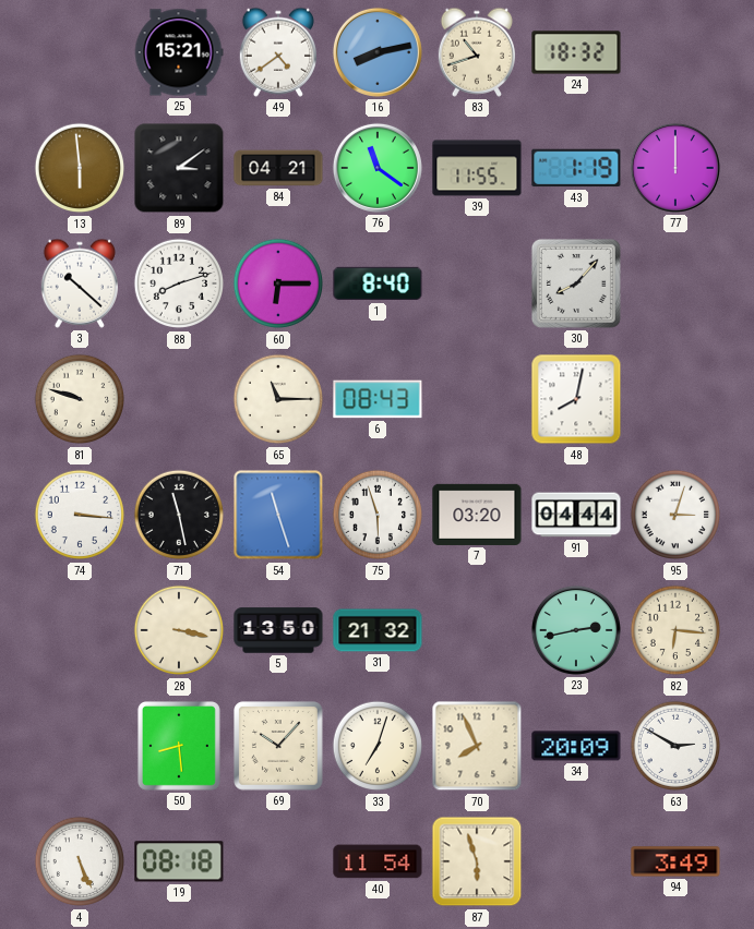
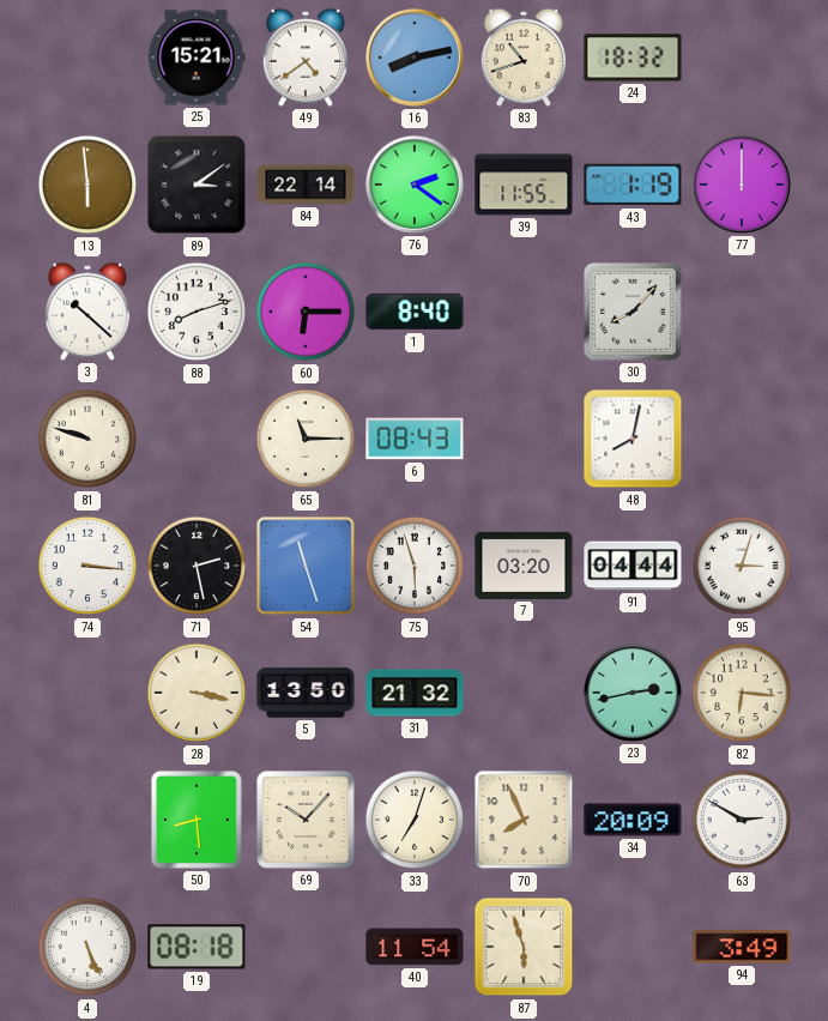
84: 04:21 -> 22:14
76: 11:21 -> 2:21
71: 11:28 -> 2:28
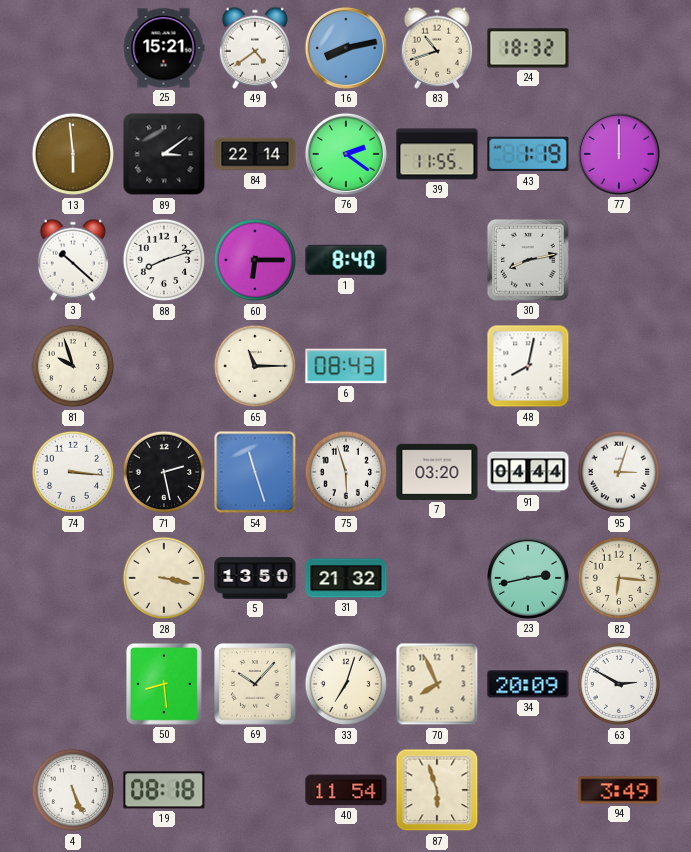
30: 8:07 -> 8:13
81: 9:48 -> 9:57
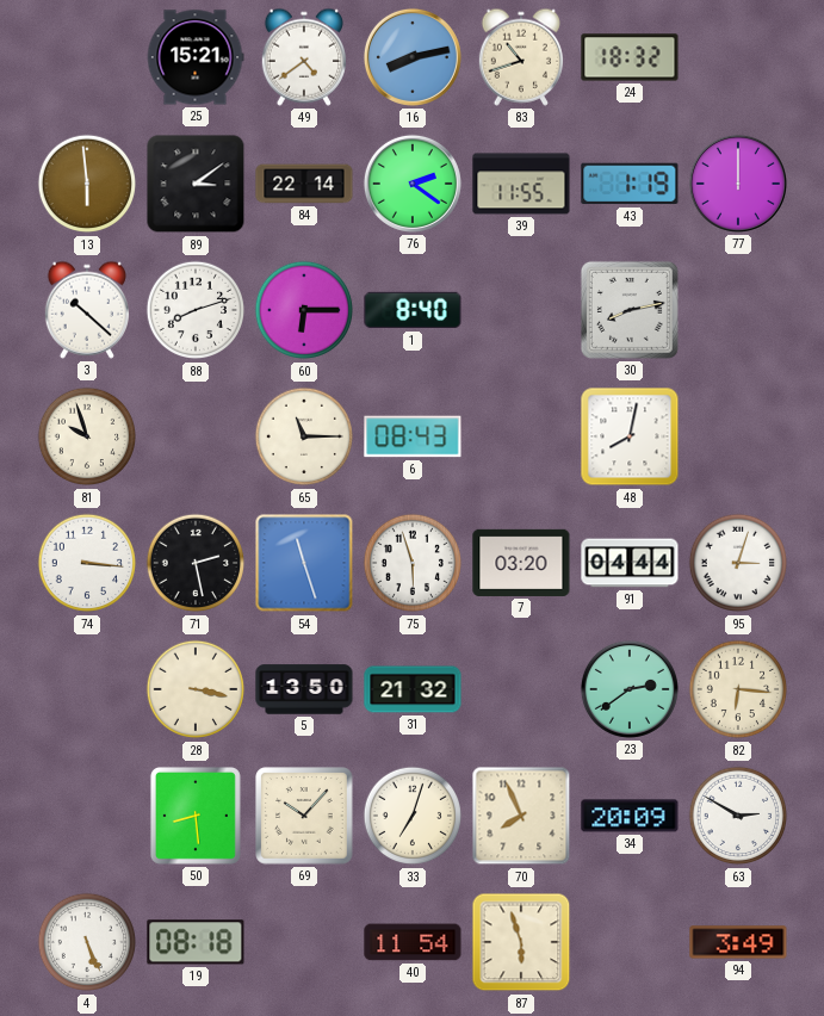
23: 2:43 -> 2:39
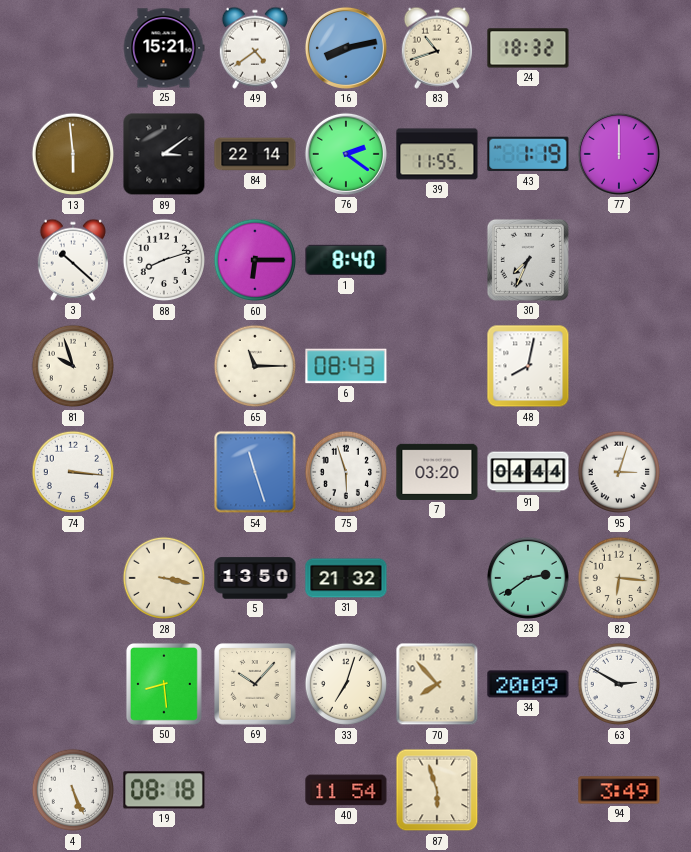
30: 8:13 -> 7:34
71: 2:28 -> none
70: 7:56 -> 7:53
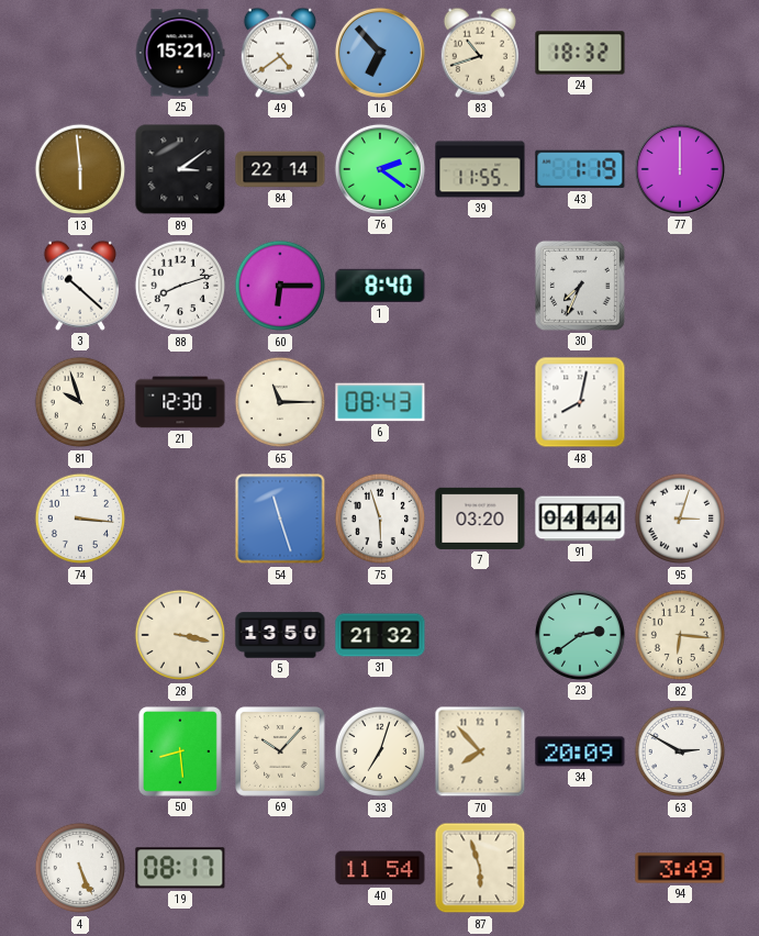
16: 8:13 -> 6:53
21: none -> 12:30
19: 08:18 -> 08:17
